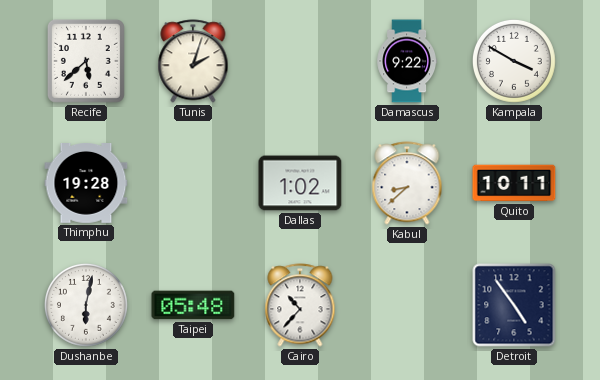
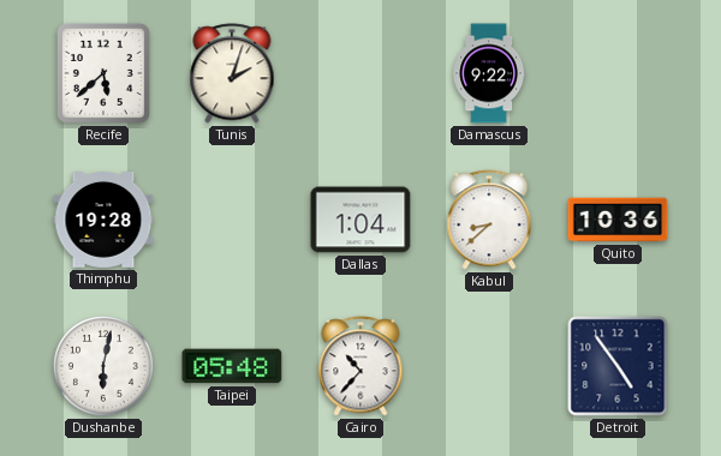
Kampala: 3:50 -> none
Dallas: 1:02 -> 1:04
Quito: 10:11 -> 10:36
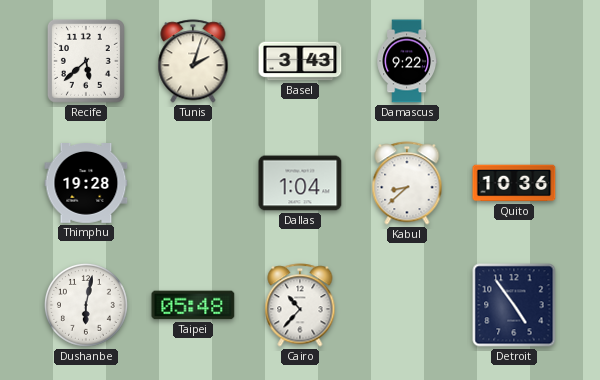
Basel: none -> 3:43
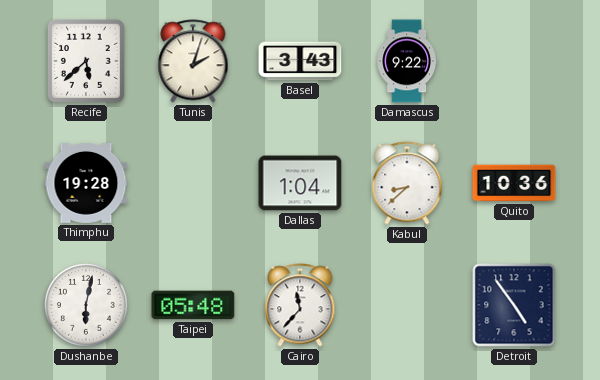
Cairo: 10:37 -> 11:37
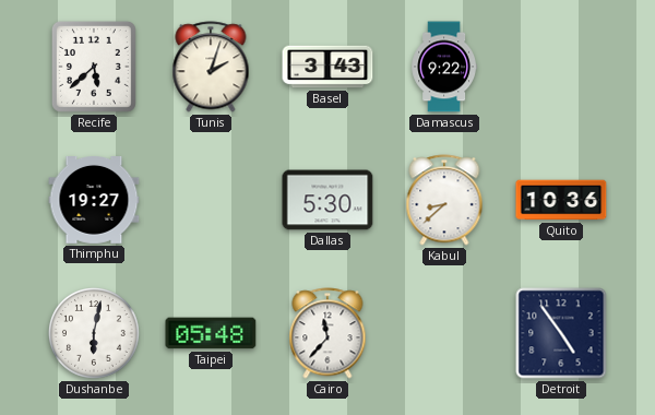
Thimphu: 19:28 -> 19:27
Dallas: 1:04 -> 5:30
